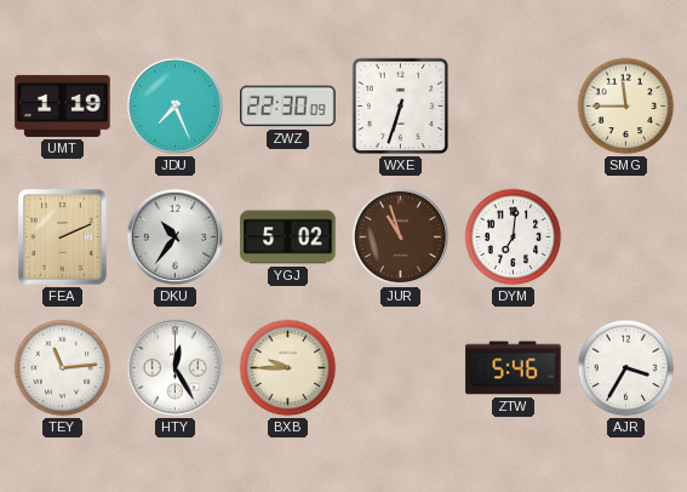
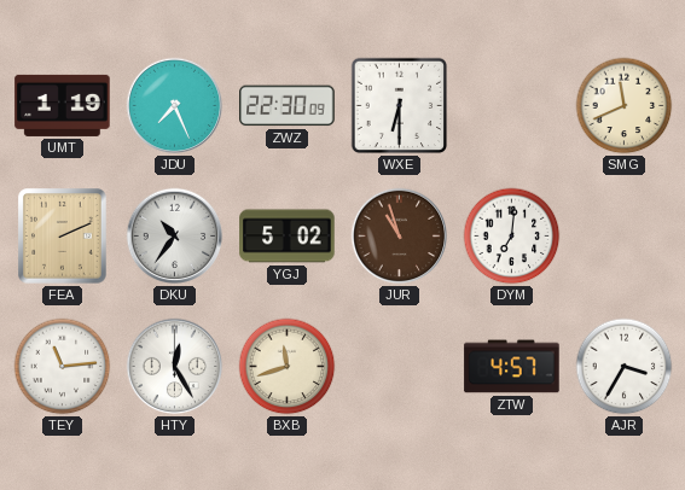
WXE: 6:33 -> 6:30
SMG: 11:45 -> 11:41
BXB: 9:45 -> 11:42
ZTW: 5:46 -> 4:57
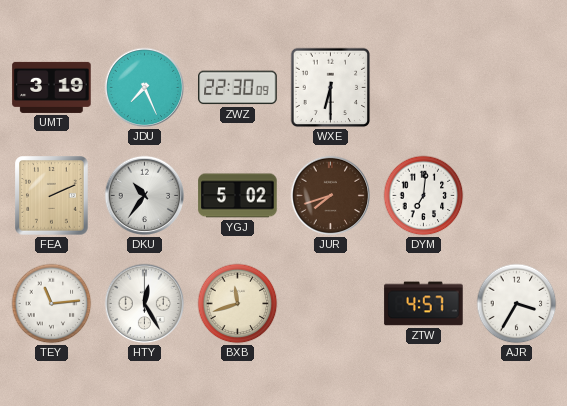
UMT: 1:19 -> 3:19
SMG: 11:41 -> none
JUR: 10:57 -> 7:42
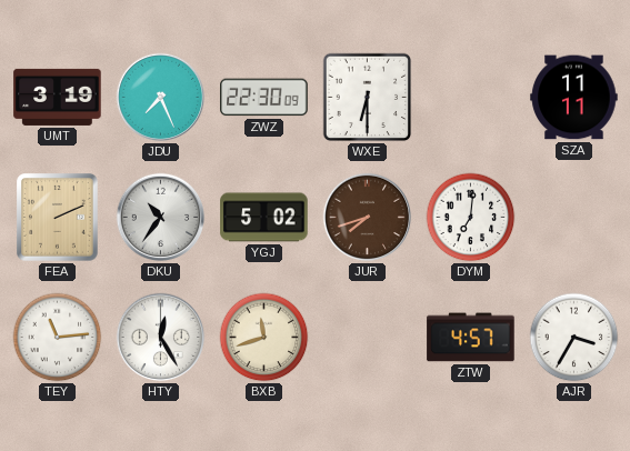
SZA: none -> 11:11
